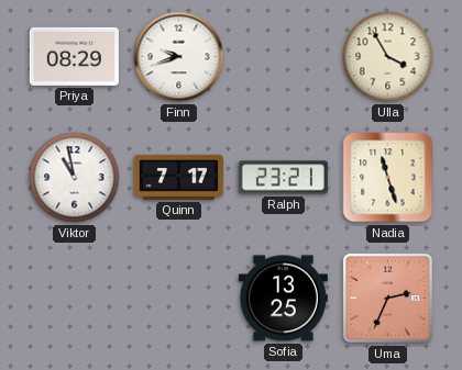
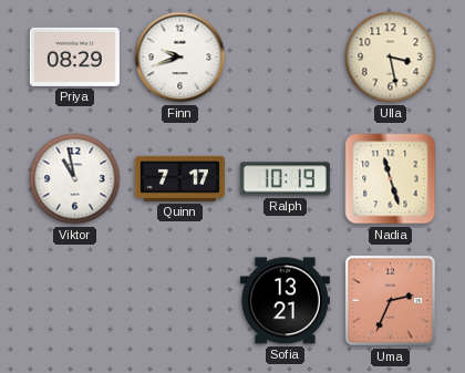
Ulla: 3:55 -> 3:28
Ralph: 23:21 -> 10:19
Sofia: 13:25 -> 13:21
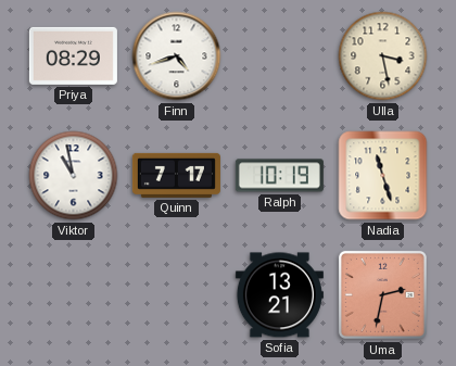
Finn: 9:42 -> 4:42
Uma: 2:34 -> 2:32
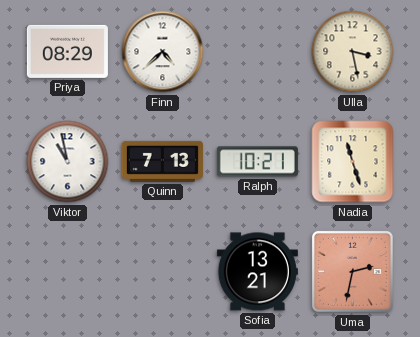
Finn: 4:42 -> 4:38
Quinn: 7:17 -> 7:13
Ralph: 10:19 -> 10:21
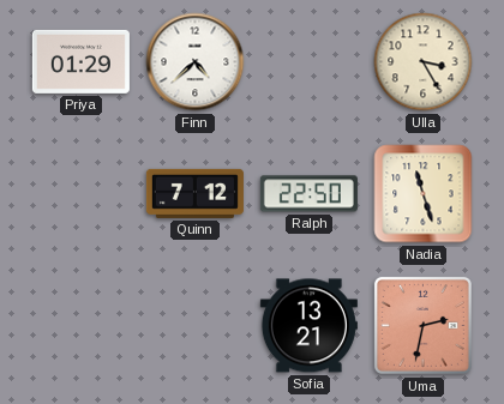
Priya: 08:29 -> 01:29
Ulla: 3:28 -> 3:25
Viktor: 10:58 -> none
Quinn: 7:13 -> 7:12
Ralph: 10:21 -> 22:50
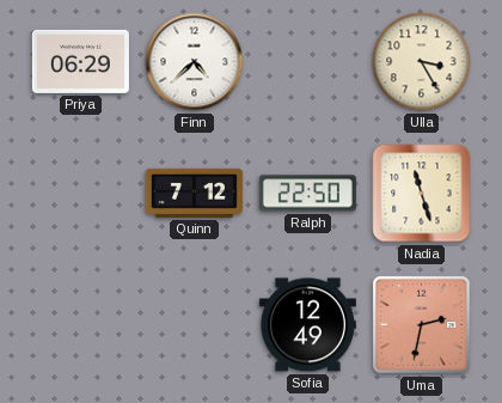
Priya: 01:29 -> 06:29
Sofia: 13:21 -> 12:49
